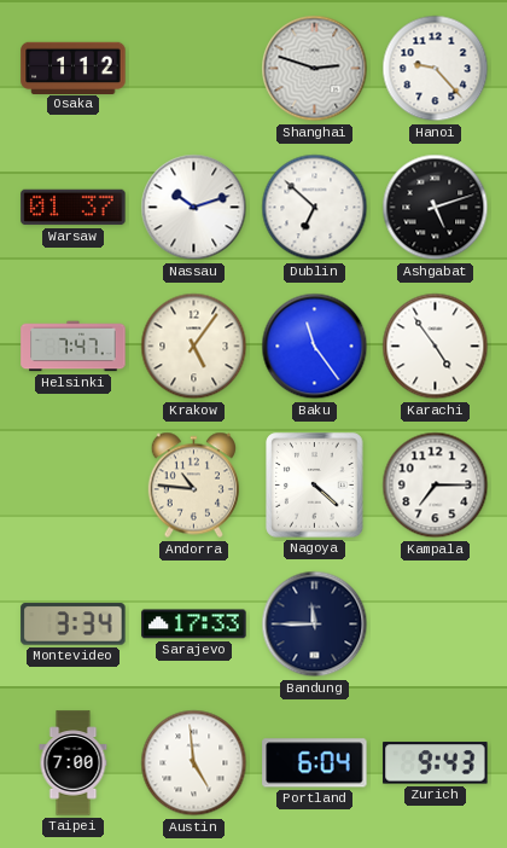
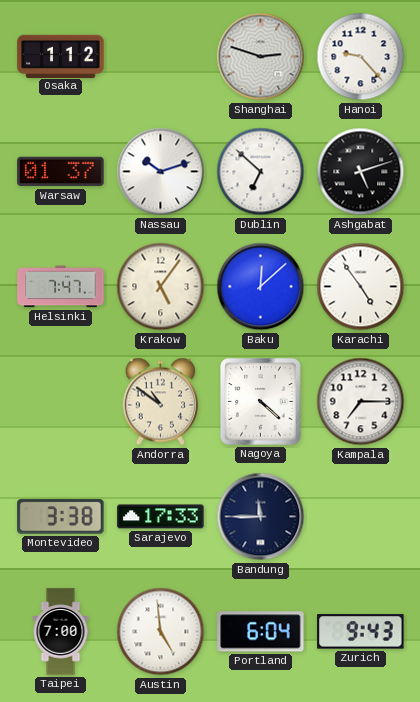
Baku: 11:24 -> 12:08
Andorra: 10:46 -> 10:51
Montevideo: 3:34 -> 3:38
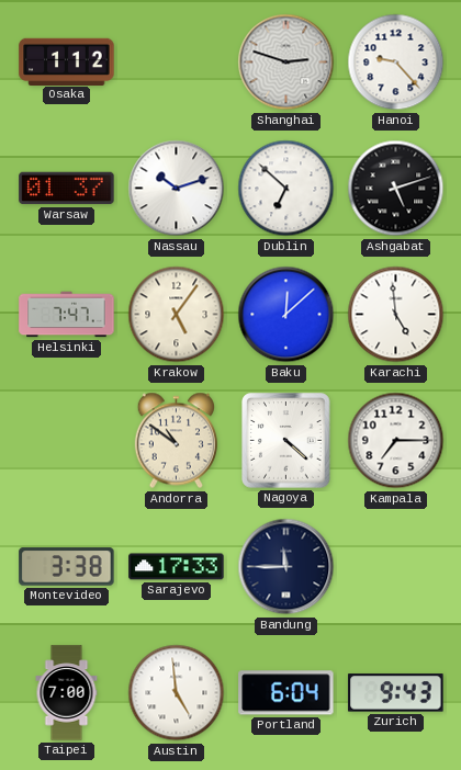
Karachi: 4:54 -> 4:59
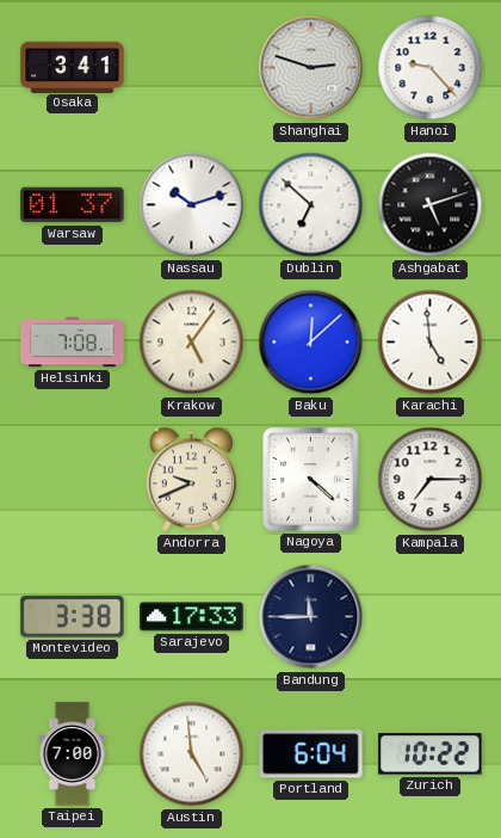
Osaka: 1:12 -> 3:41
Helsinki: 7:47 -> 7:08
Andorra: 10:51 -> 9:41
Zurich: 9:43 -> 10:22
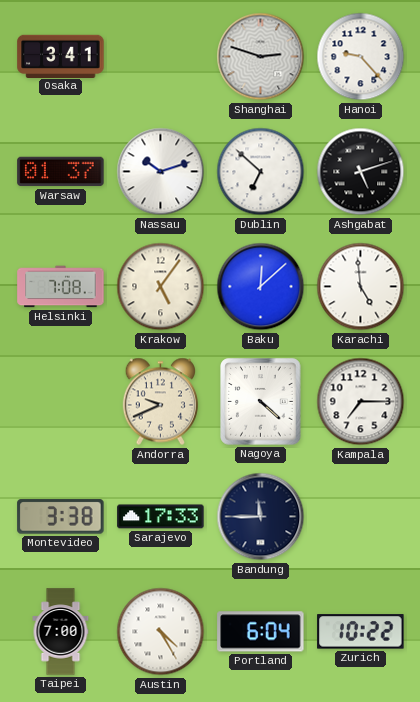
Austin: 4:59 -> 4:25
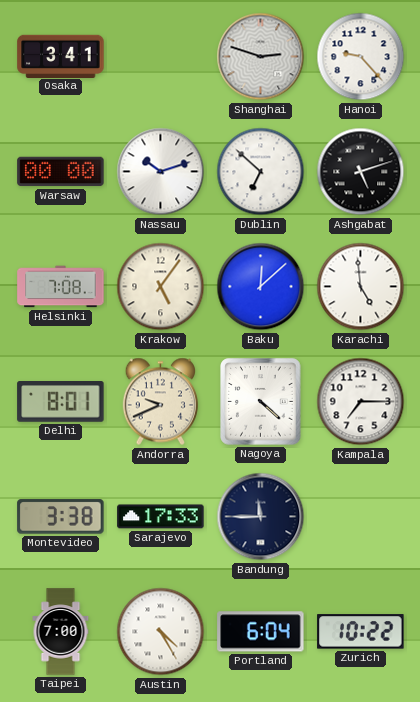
Warsaw: 01:37 -> 00:00
Delhi: none -> 8:01
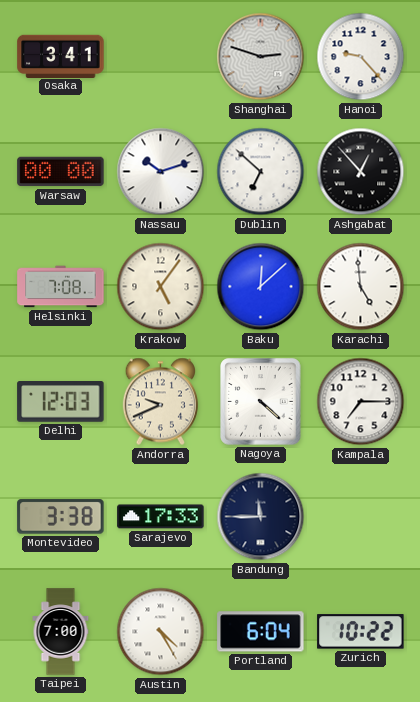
Ashgabat: 5:12 -> 12:53
Delhi: 8:01 -> 12:03
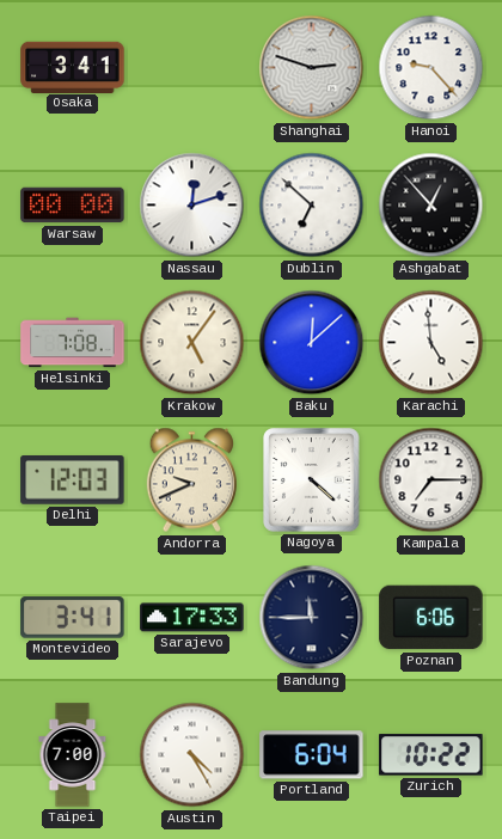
Nassau: 10:12 -> 12:12
Montevideo: 3:38 -> 3:41
Poznan: none -> 6:06
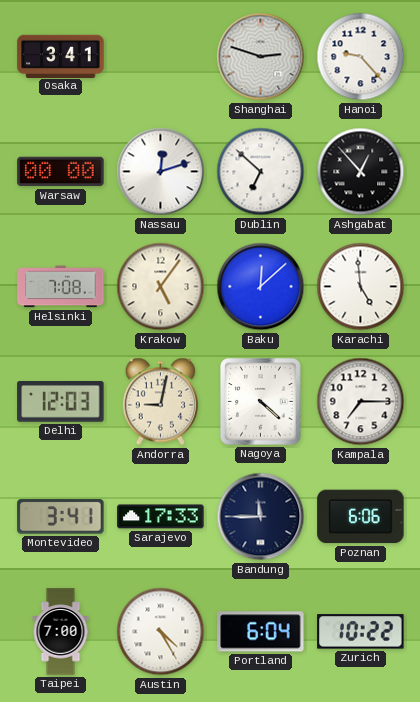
Andorra: 9:41 -> 9:02
